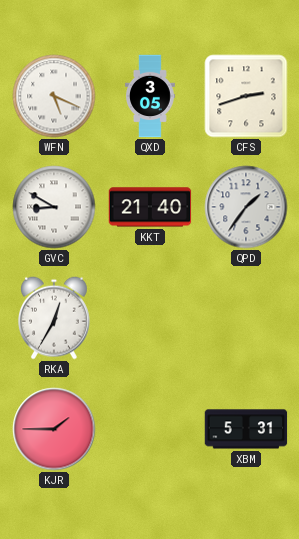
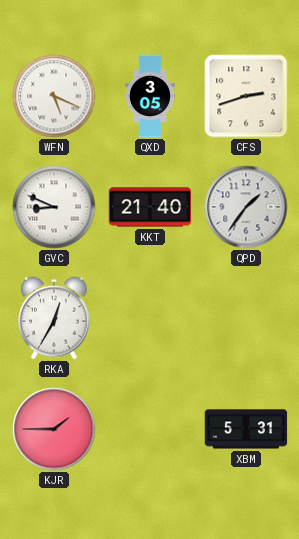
GVC: 8:50 -> 8:49
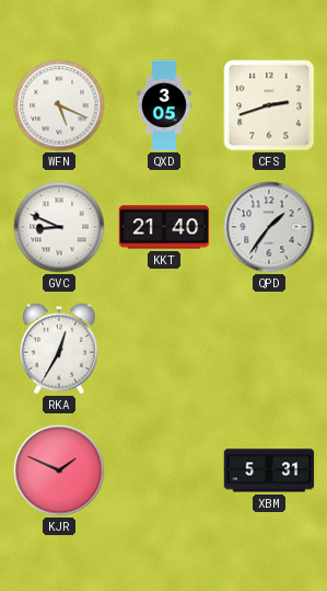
KJR: 1:45 -> 1:49
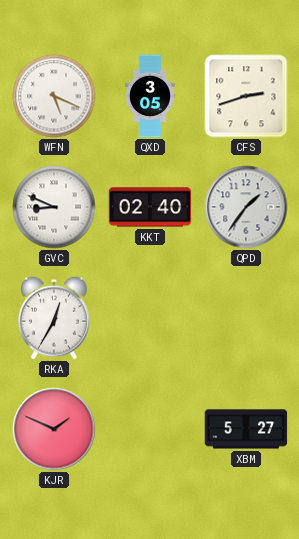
KKT: 21:40 -> 02:40
XBM: 5:31 -> 5:27
